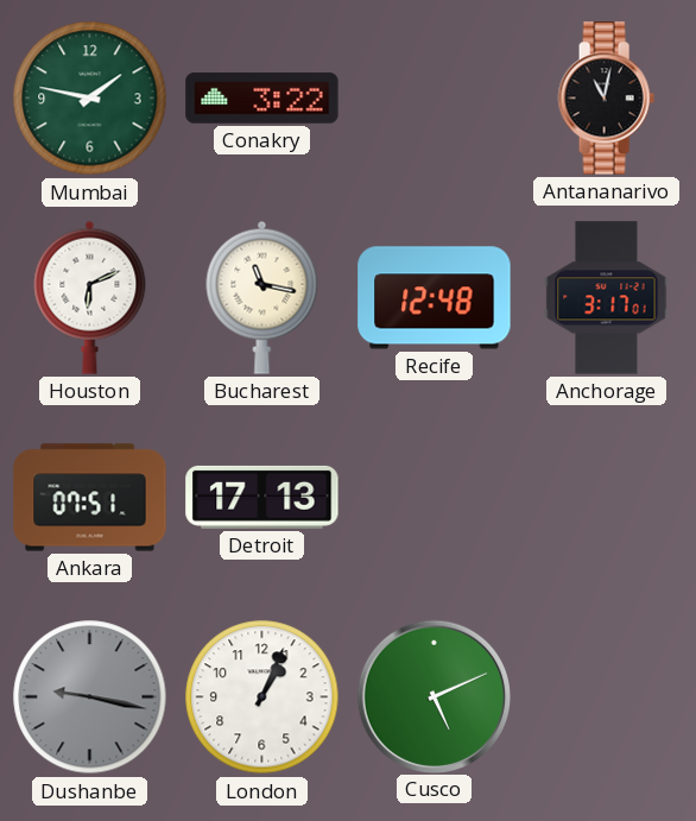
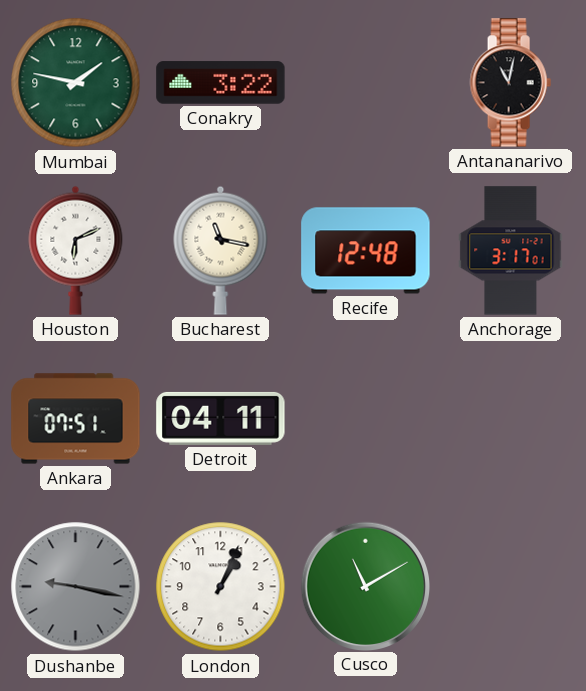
Detroit: 17:13 -> 04:11
Cusco: 5:11 -> 11:10
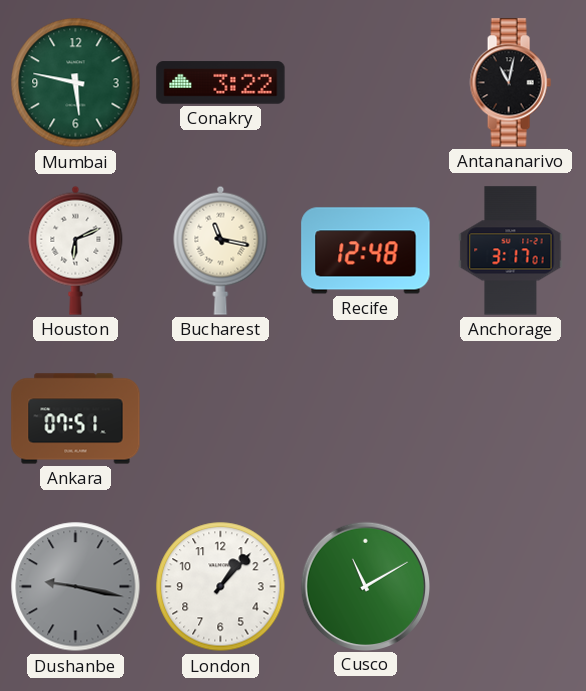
Mumbai: 1:47 -> 5:47
Detroit: 04:11 -> none
London: 1:04 -> 1:07
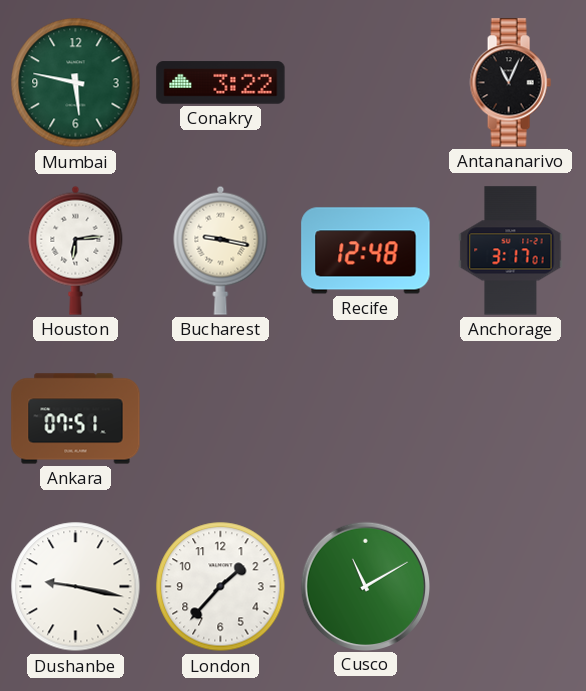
Antananarivo: 11:02 -> 11:04
Houston: 6:11 -> 6:14
Bucharest: 11:17 -> 9:17
Dushanbe dial: grey -> white
London: 1:07 -> 1:37
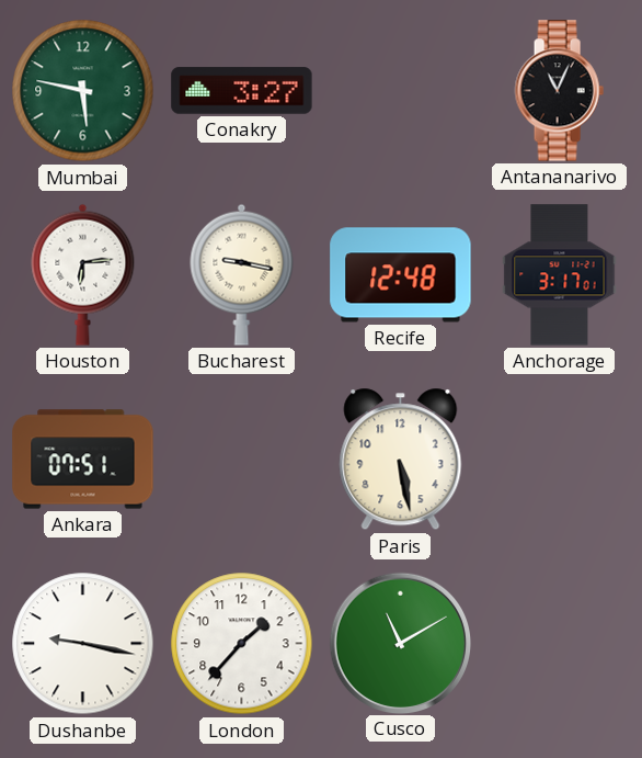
Conakry: 3:22 -> 3:27
Paris: none -> 5:28
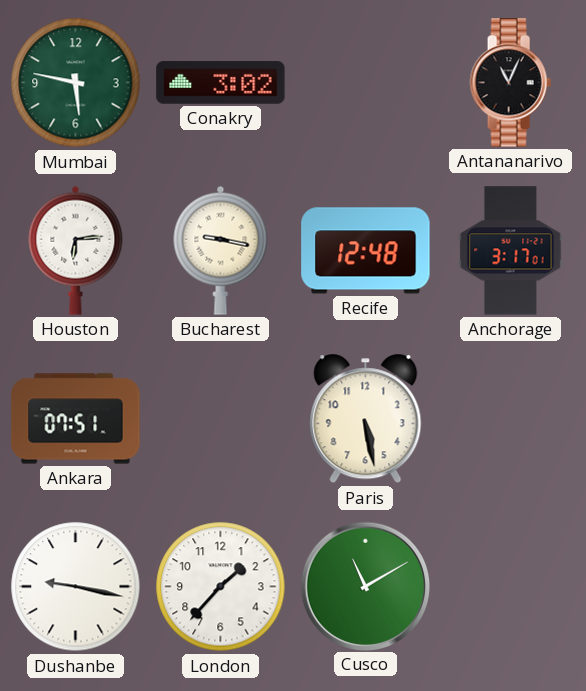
Conakry: 3:27 -> 3:02
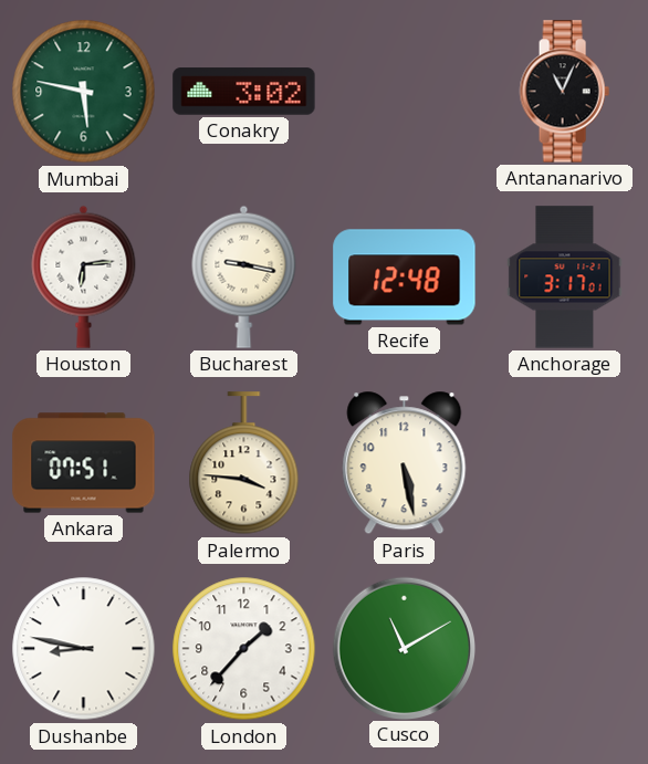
Palermo: none -> 3:46
Dushanbe: 9:17 -> 8:47
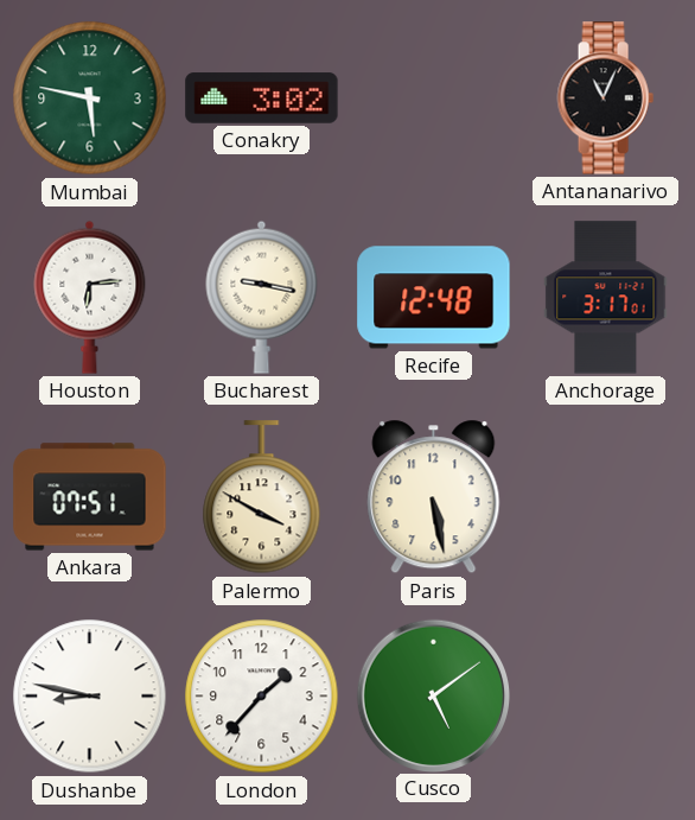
Palermo: 3:46 -> 3:50
Cusco: 11:10 -> 5:09
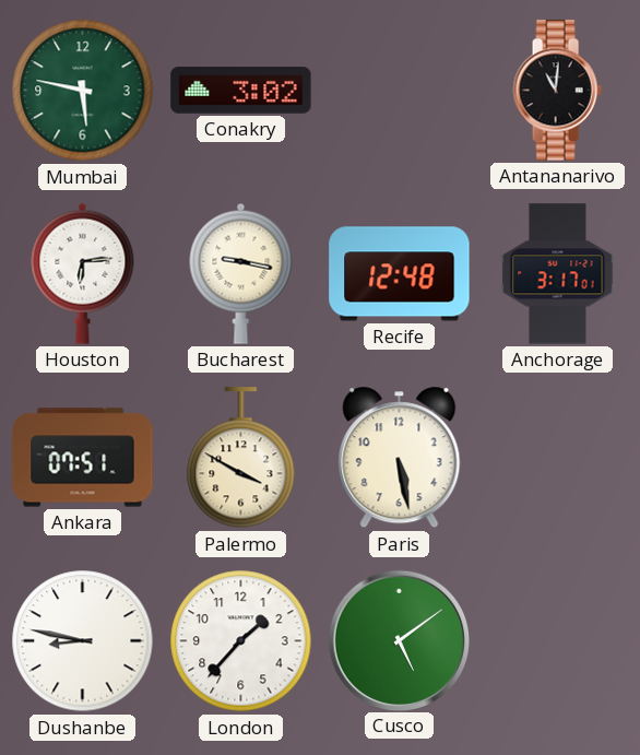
Antananarivo: 11:04 -> 11:01
